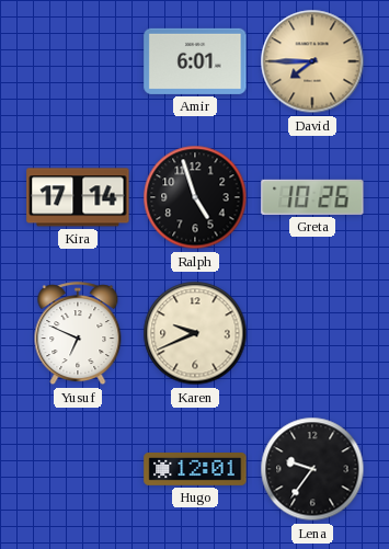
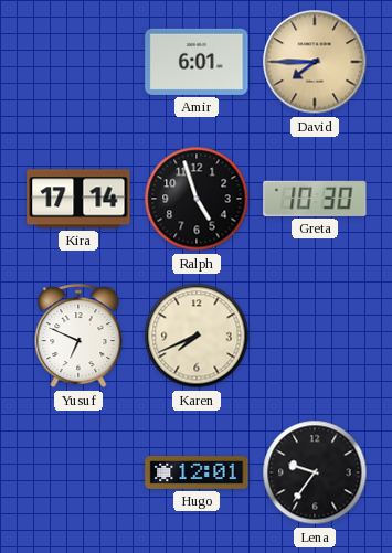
Greta: 10:26 -> 10:30
Karen: 9:41 -> 7:41
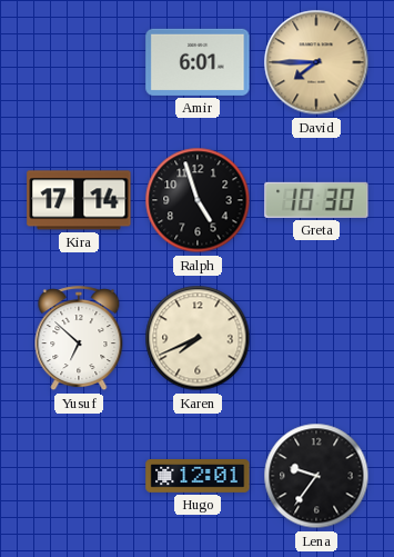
Yusuf: 6:49 -> 6:52
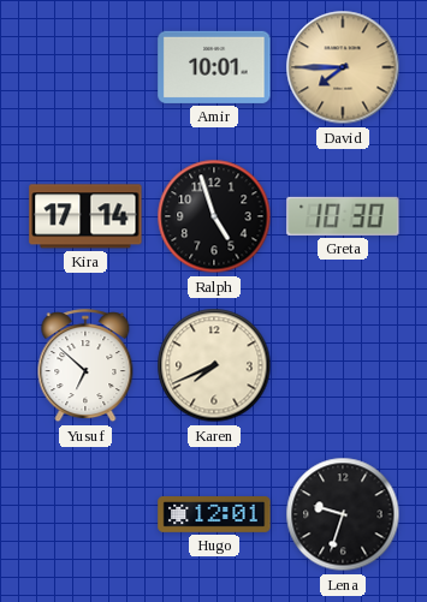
Amir: 6:01 -> 10:01
Lena: 9:36 -> 9:33
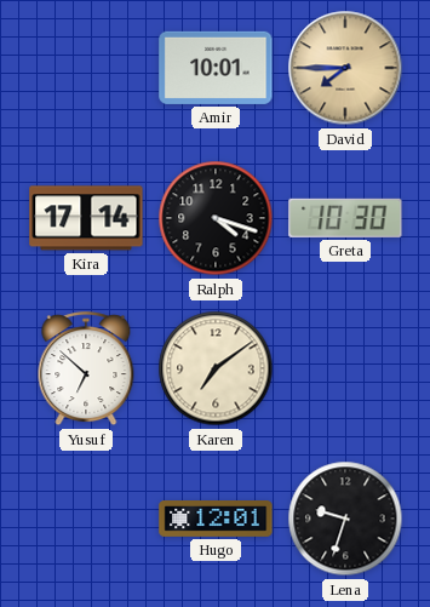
Ralph: 4:57 -> 4:18
Karen: 7:41 -> 7:09
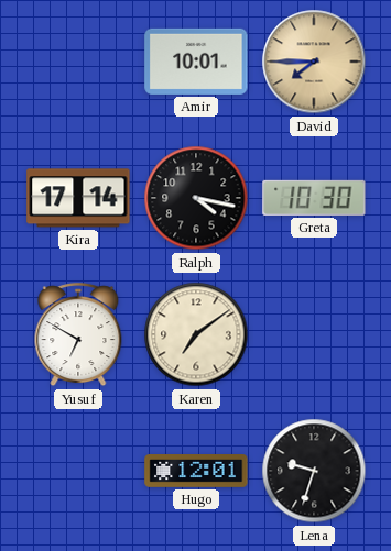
Ralph: 4:18 -> 4:17
Yusuf: 6:52 -> 6:50
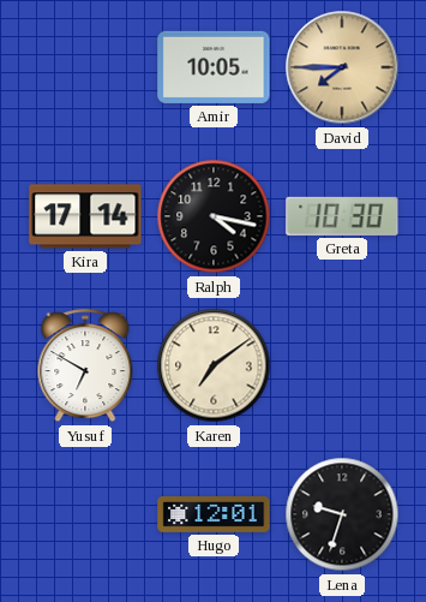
Amir: 10:01 -> 10:05
